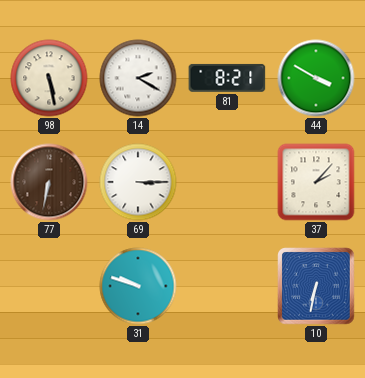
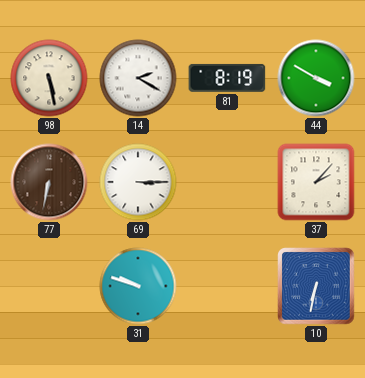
81: 8:21 -> 8:19
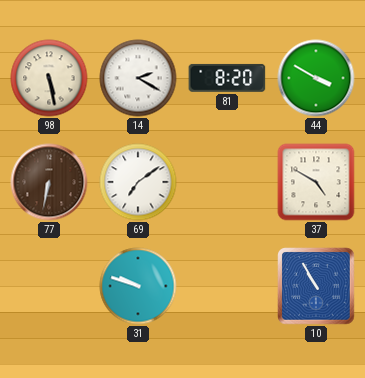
81: 8:19 -> 8:20
69: 3:15 -> 7:09
37: 2:07 -> 4:50
10: 6:32 -> 10:55
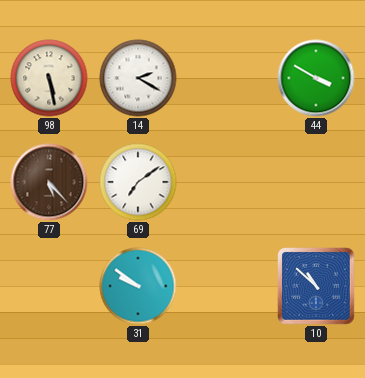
81: 8:20 -> none
77: 6:32 -> 5:23
37: 4:50 -> none
31: 9:48 -> 9:51
10: 10:55 -> 10:52
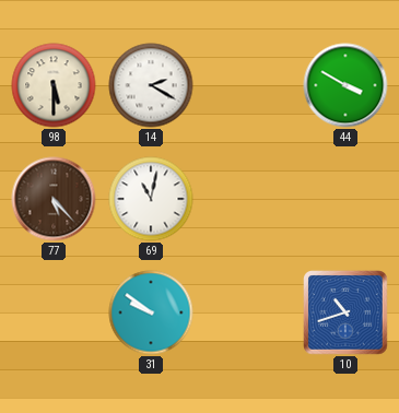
98: 5:28 -> 5:30
69: 7:09 -> 11:02
10: 10:52 -> 10:42
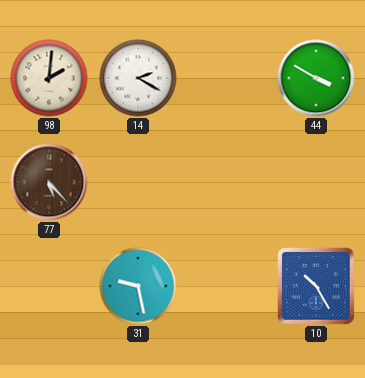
98: 5:30 -> 2:01
69: 11:02 -> none
31: 9:51 -> 9:28
10: 10:42 -> 10:25
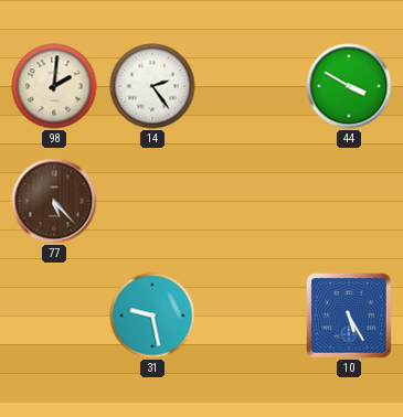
14: 2:20 -> 2:24
10: 10:25 -> 5:25
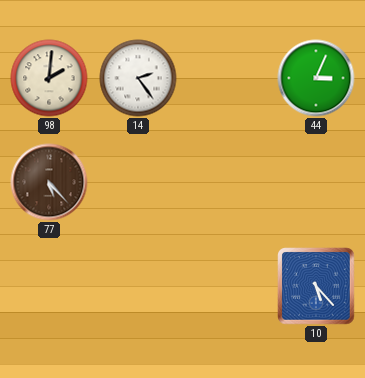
44: 3:50 -> 3:04
31: 9:28 -> none
10: 5:25 -> 5:23
